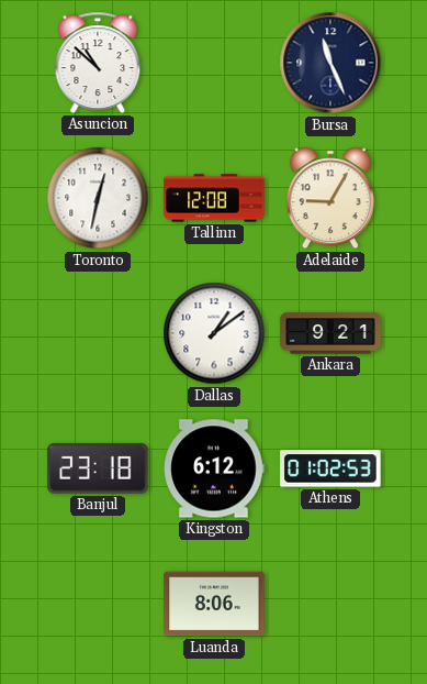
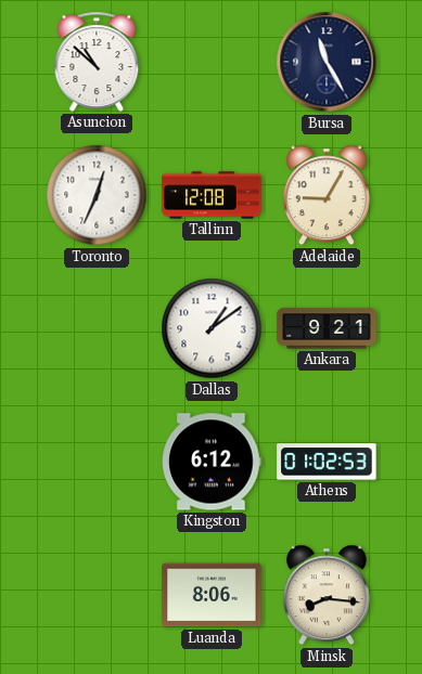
Bursa: 11:26 -> 11:25
Toronto: 12:32 -> 12:34
Banjul: 23:18 -> none
Minsk: none -> 8:16
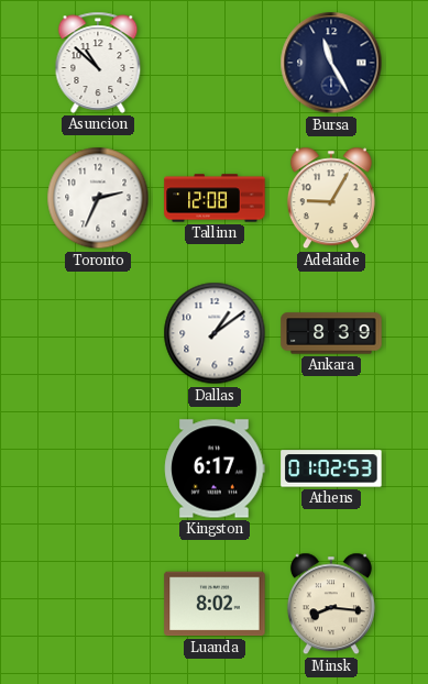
Toronto: 12:34 -> 2:34
Ankara: 9:21 -> 8:39
Kingston: 6:12 -> 6:17
Luanda: 8:06 -> 8:02
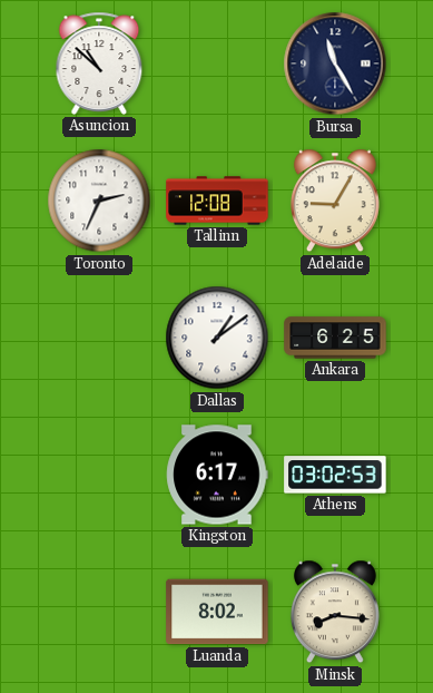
Ankara: 8:39 -> 6:25
Athens: 01:02 -> 03:02
